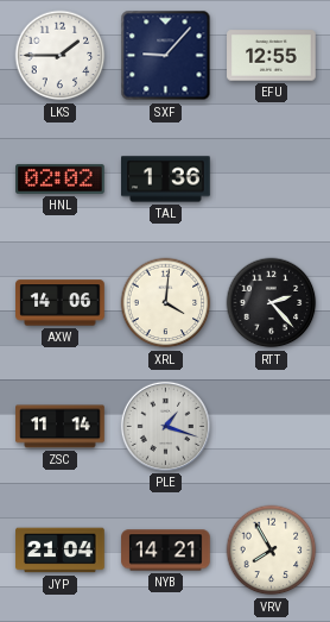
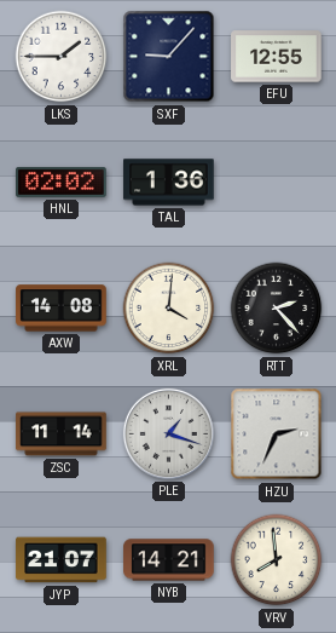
AXW: 14:06 -> 14:08
HZU: none -> 2:34
JYP: 21:04 -> 21:07
VRV: 7:55 -> 7:59
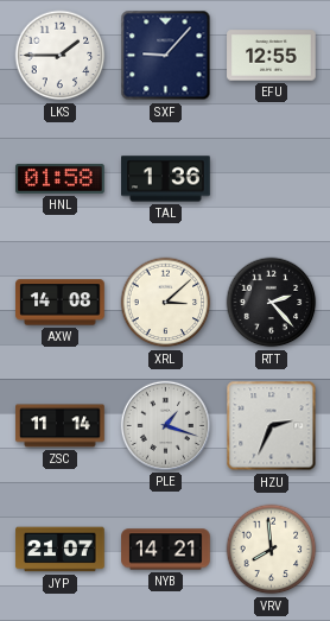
HNL: 02:02 -> 01:58
XRL: 4:01 -> 3:08
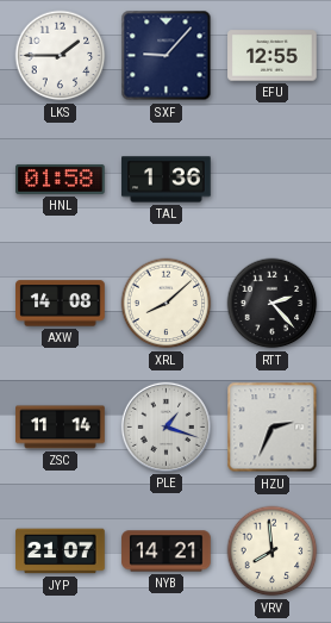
XRL: 3:08 -> 8:08
